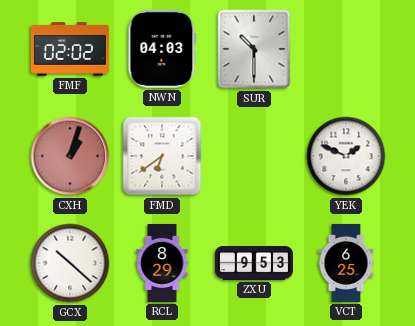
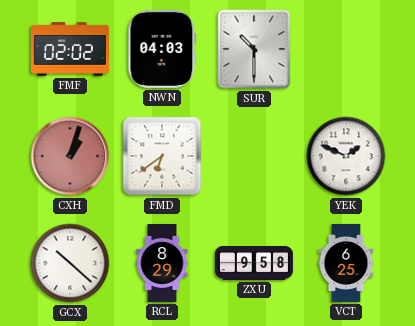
ZXU: 9:53 -> 9:58
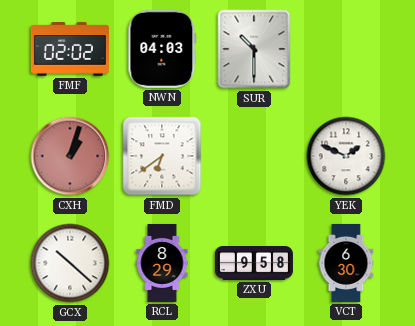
VCT: 6:25 -> 6:30
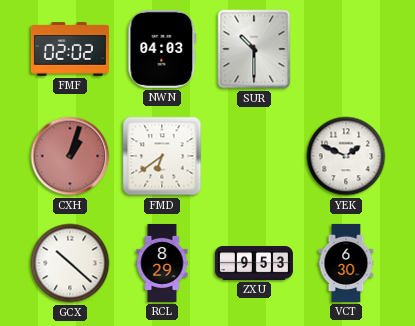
ZXU: 9:58 -> 9:53
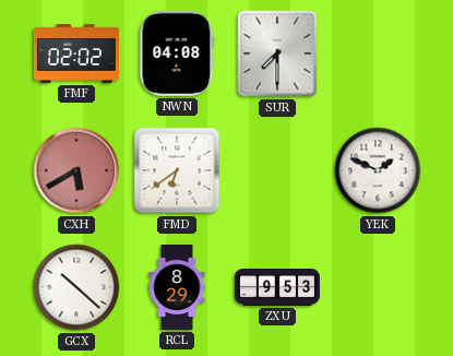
NWN: 04:03 -> 04:08
SUR: 10:30 -> 7:30
CXH: 1:03 -> 5:40
VCT: 6:30 -> none
